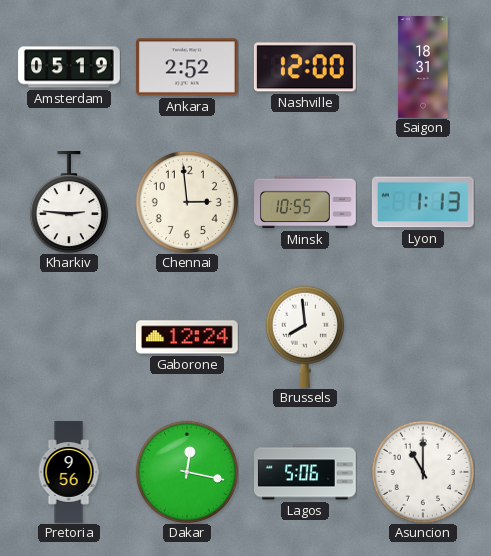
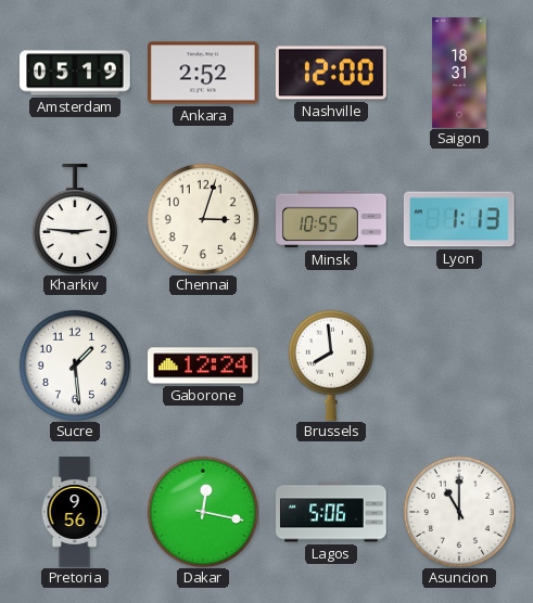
Chennai: 2:59 -> 3:03
Sucre: none -> 1:29
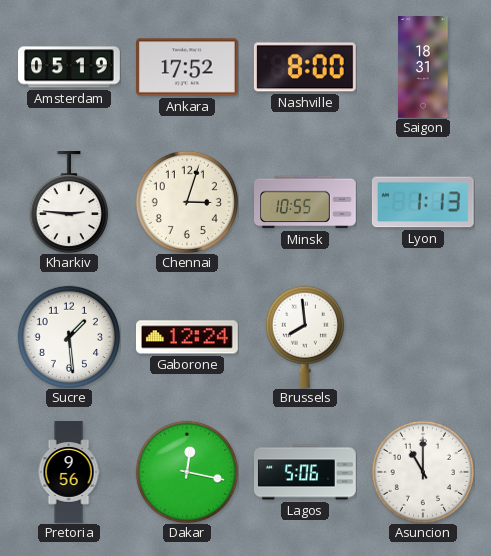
Ankara: 2:52 -> 17:52
Nashville: 12:00 -> 8:00
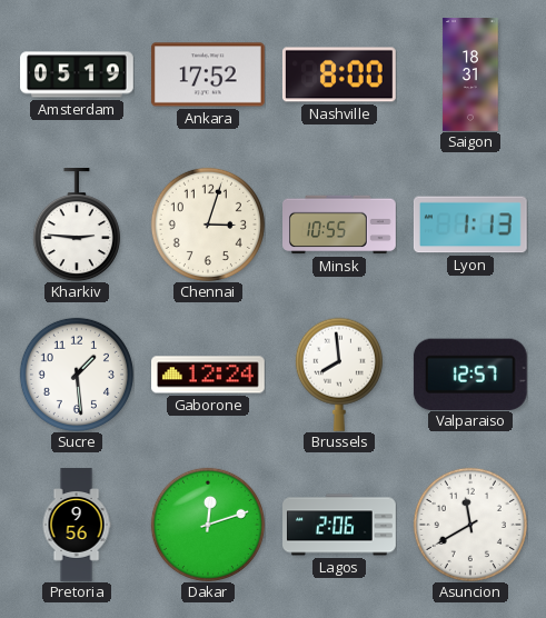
Valparaiso: none -> 12:57
Dakar: 12:17 -> 12:12
Lagos: 5:06 -> 2:06
Asuncion: 11:00 -> 11:40
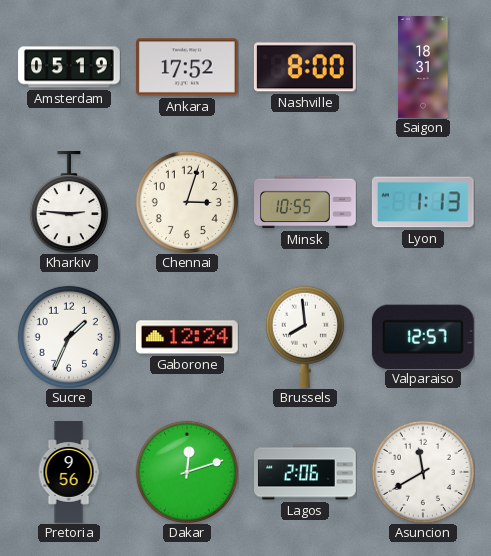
Sucre: 1:29 -> 1:34
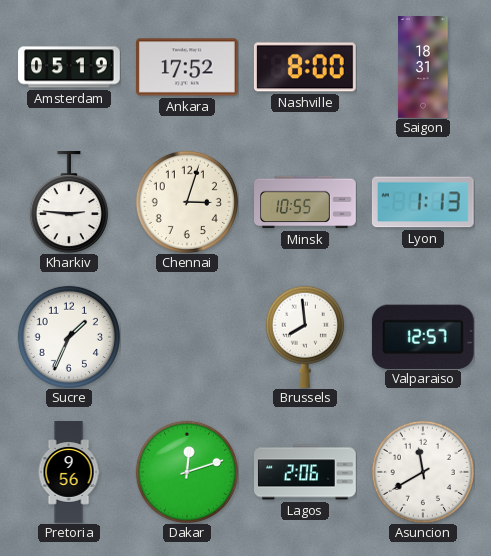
Gaborone: 12:24 -> none
